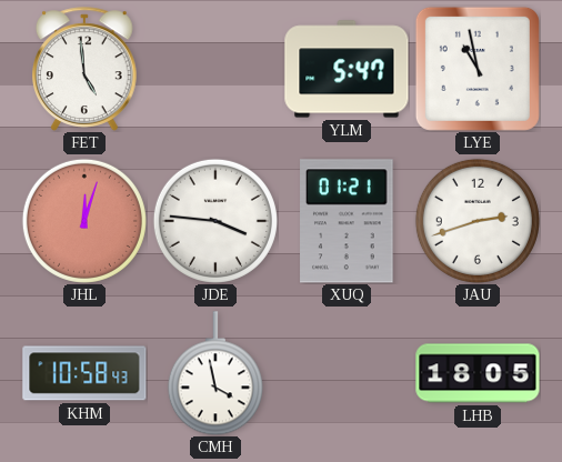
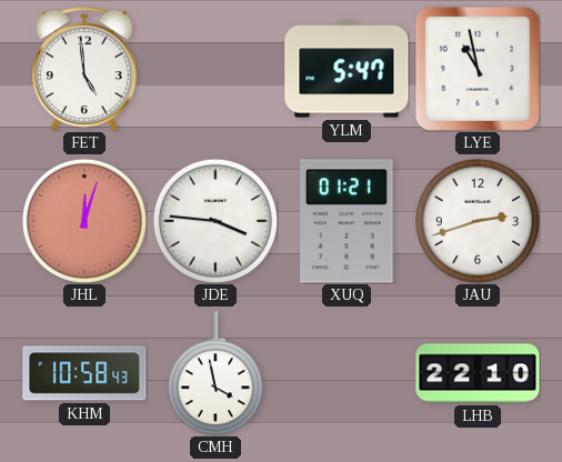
LHB: 18:05 -> 22:10
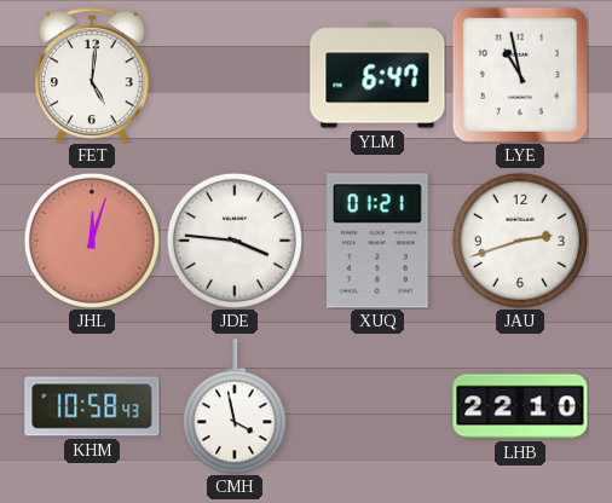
FET: 4:59 -> 5:01
YLM: 5:47 -> 6:47
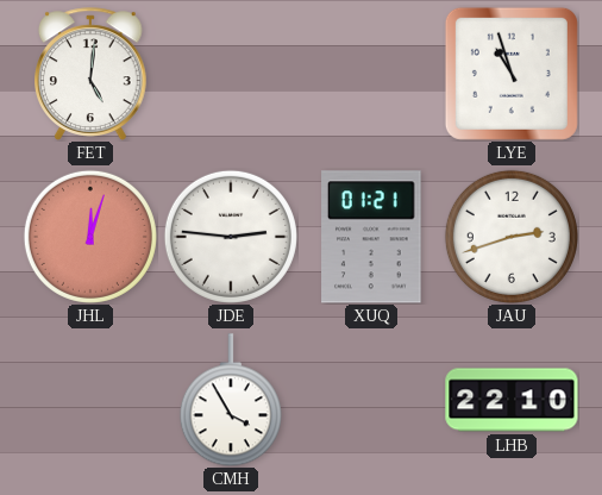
YLM: 6:47 -> none
LYE: 10:58 -> 10:57
JDE: 3:46 -> 2:46
KHM: 10:58 -> none
CMH: 3:58 -> 3:55
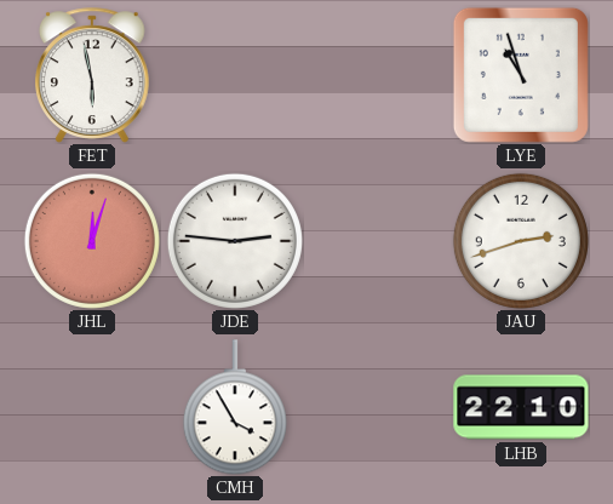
FET: 5:01 -> 5:58
XUQ: 01:21 -> none
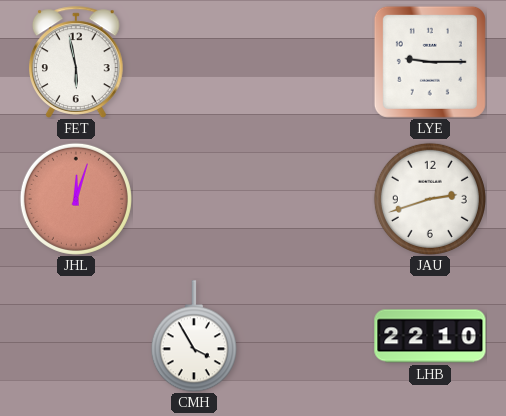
LYE: 10:57 -> 9:15
JDE: 2:46 -> none
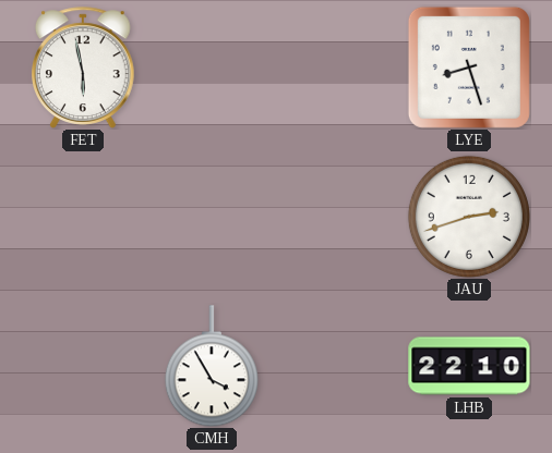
LYE: 9:15 -> 8:27
JHL: 12:03 -> none
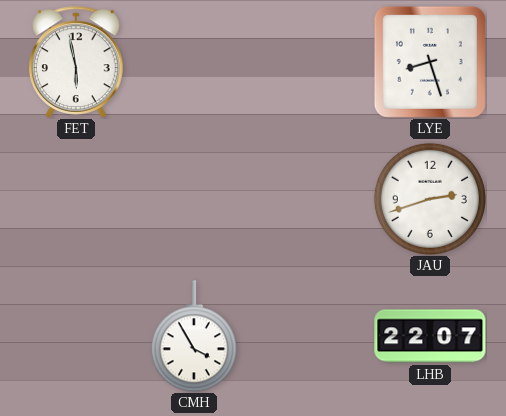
LHB: 22:10 -> 22:07
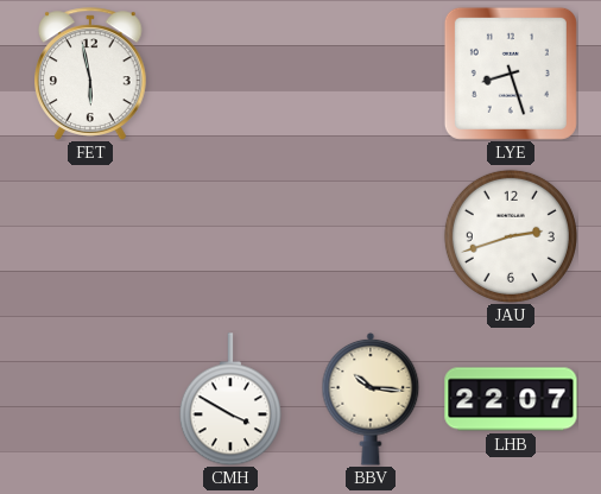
CMH: 3:55 -> 3:50
BBV: none -> 10:16
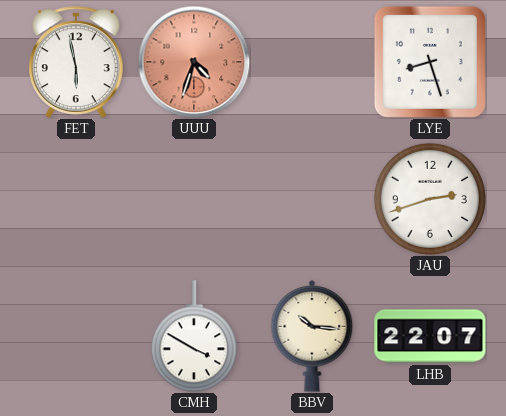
UUU: none -> 4:33
